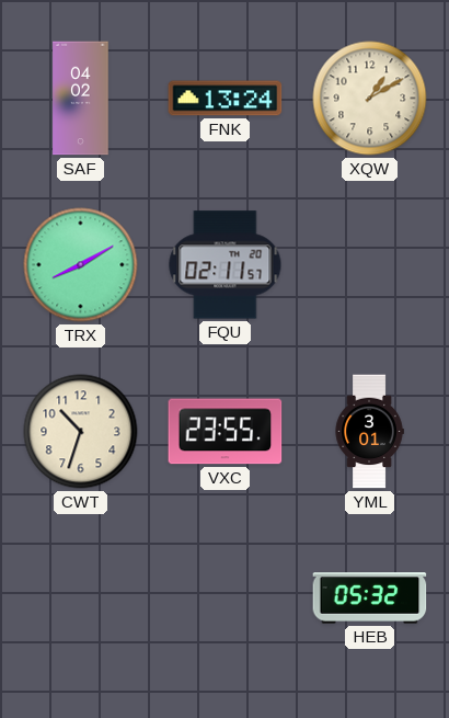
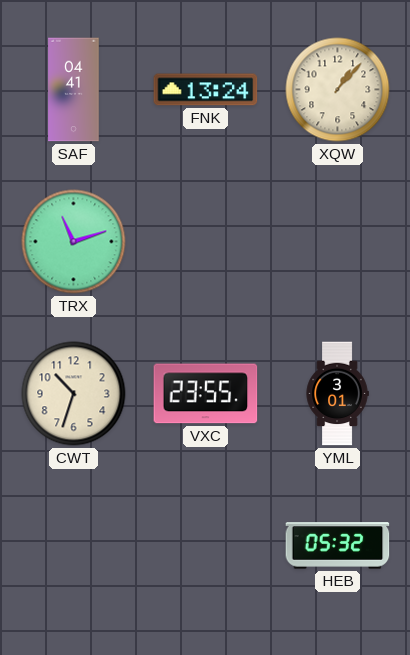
SAF: 04:02 -> 04:41
XQW: 1:10 -> 1:07
TRX: 8:10 -> 11:12
FQU: 02:11 -> none
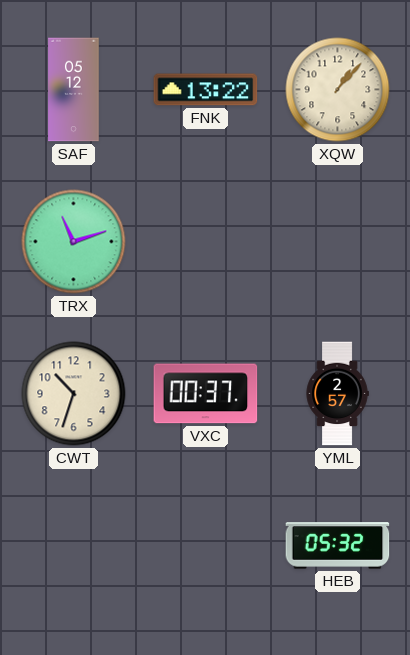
SAF: 04:41 -> 05:12
FNK: 13:24 -> 13:22
VXC: 23:55 -> 00:37
YML: 3:01 -> 2:57
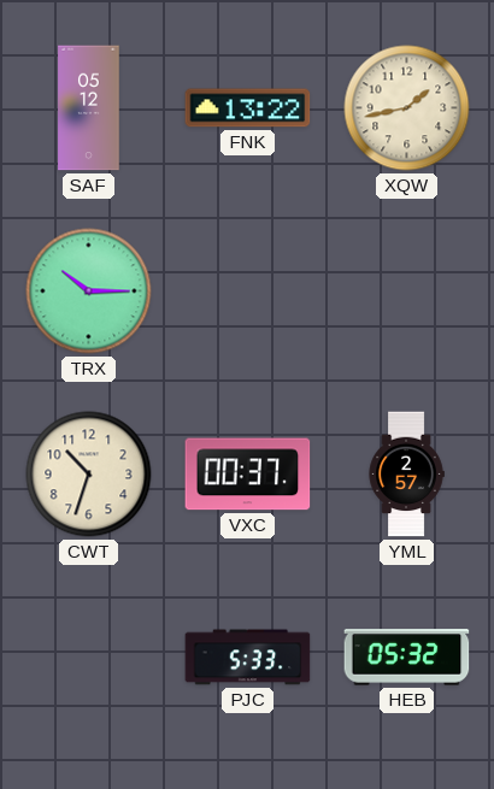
XQW: 1:07 -> 1:43
TRX: 11:12 -> 10:15
PJC: none -> 5:33
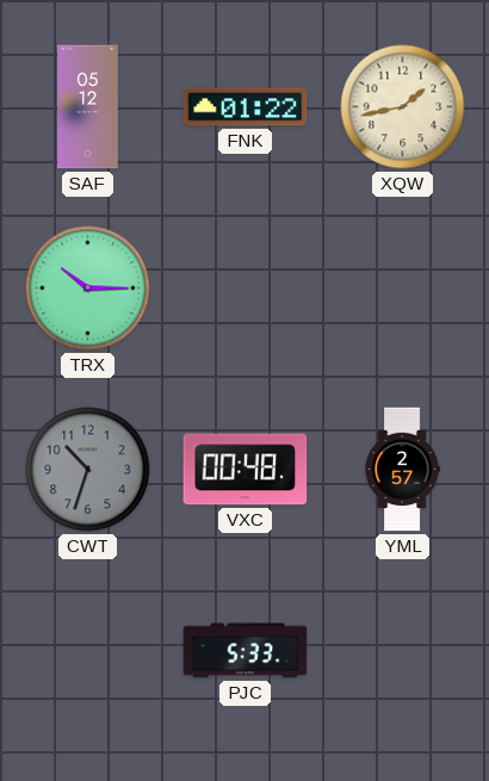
FNK: 13:22 -> 01:22
CWT dial: cream -> grey
VXC: 00:37 -> 00:48
HEB: 05:32 -> none
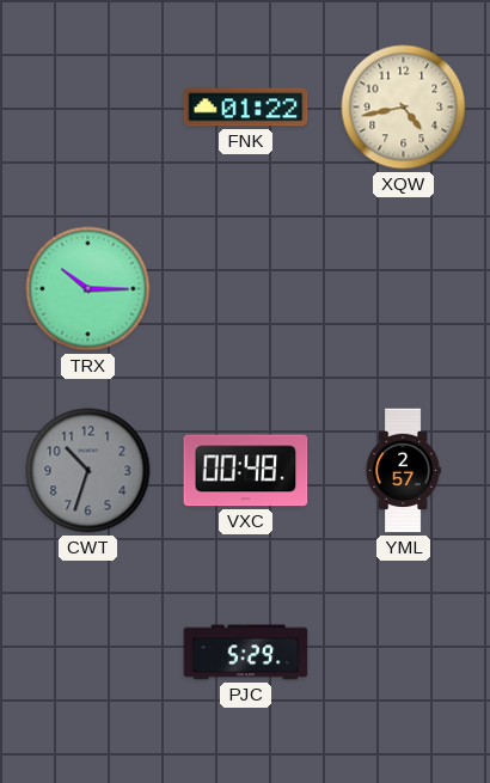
SAF: 05:12 -> none
XQW: 1:43 -> 4:43
PJC: 5:33 -> 5:29
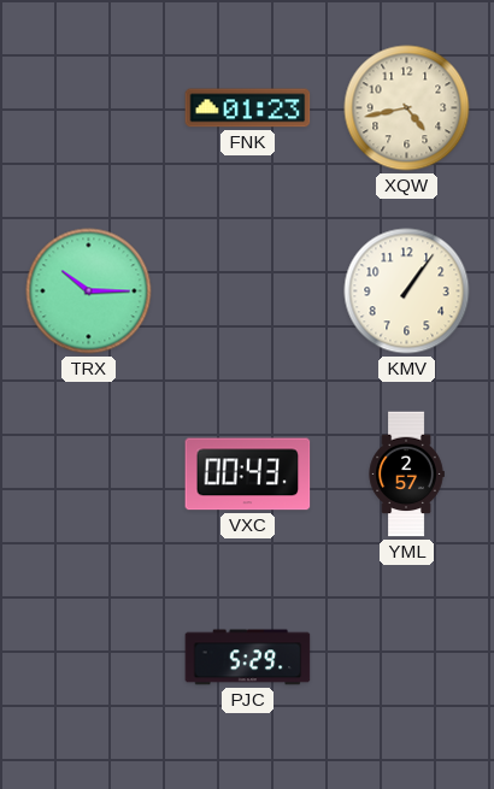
FNK: 01:22 -> 01:23
KMV: none -> 1:06
CWT: 10:33 -> none
VXC: 00:48 -> 00:43
